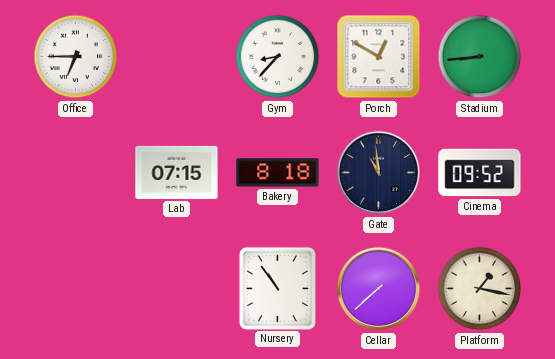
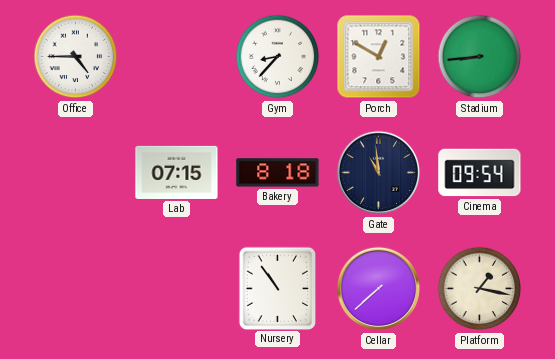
Office: 6:45 -> 4:45
Cinema: 09:52 -> 09:54
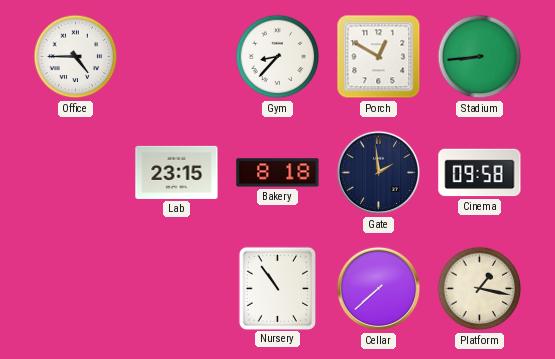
Lab: 07:15 -> 23:15
Gate: 10:59 -> 1:59
Cinema: 09:54 -> 09:58
